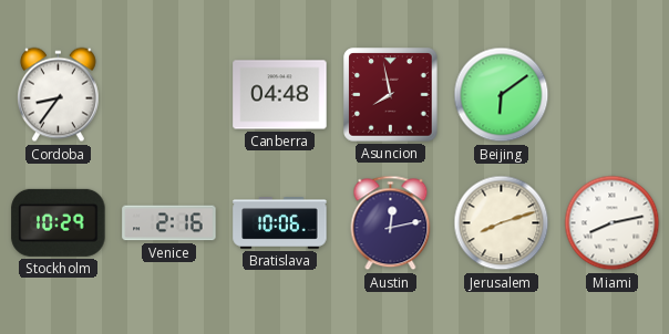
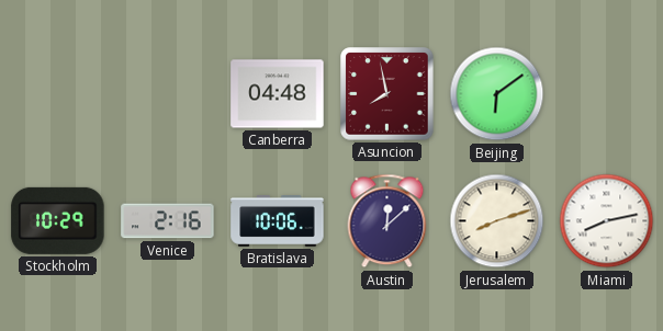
Cordoba: 8:36 -> none
Austin: 12:13 -> 12:08
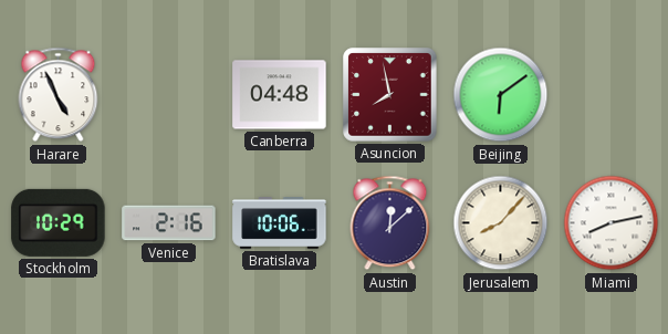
Harare: none -> 4:56
Jerusalem: 8:12 -> 8:07
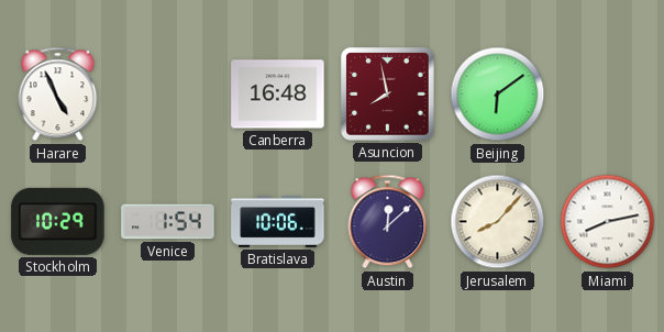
Canberra: 04:48 -> 16:48
Venice: 2:16 -> 1:54
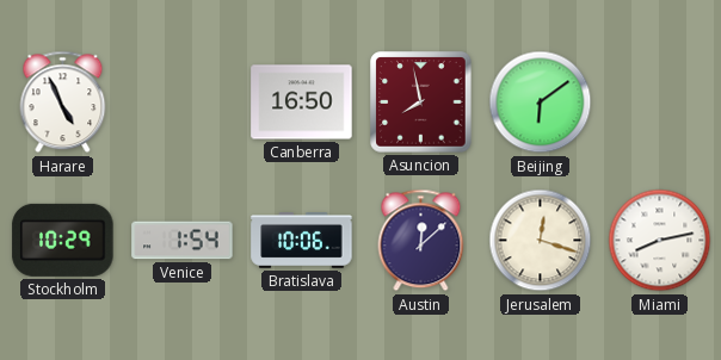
Canberra: 16:48 -> 16:50
Jerusalem: 8:07 -> 12:18
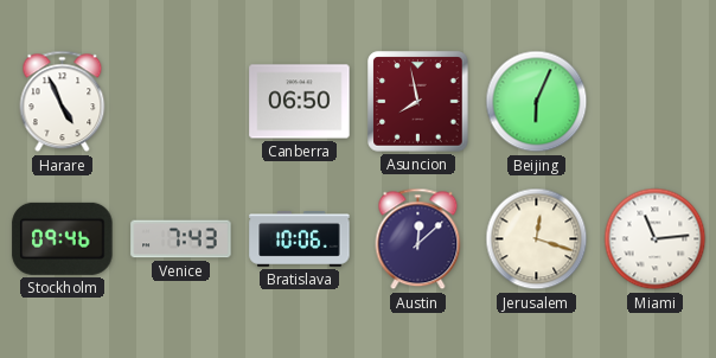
Canberra: 16:50 -> 06:50
Beijing: 6:09 -> 6:04
Stockholm: 10:29 -> 09:46
Venice: 1:54 -> 7:43
Miami: 8:13 -> 11:14
